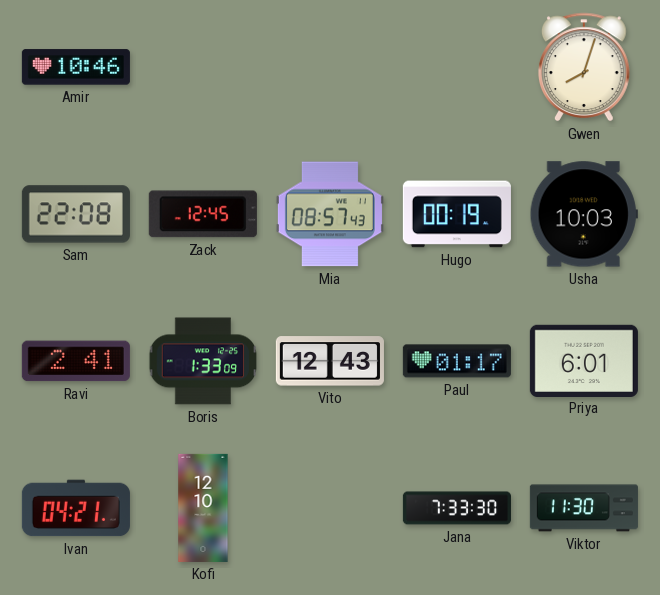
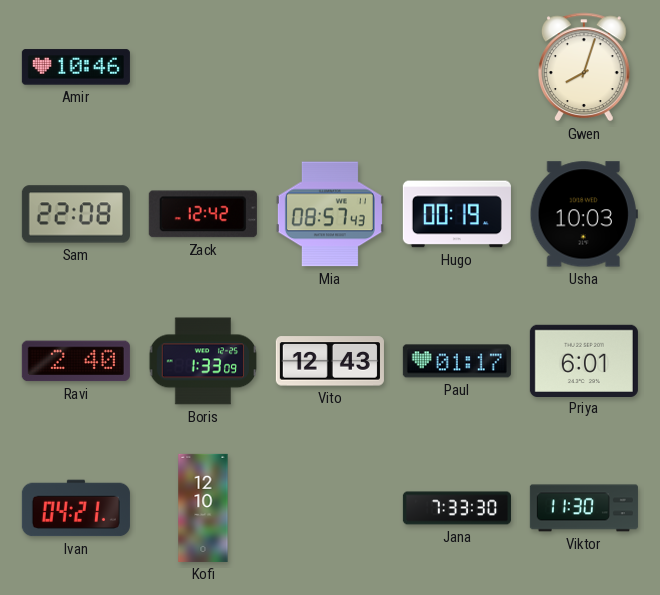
Zack: 12:45 -> 12:42
Ravi: 2:41 -> 2:40
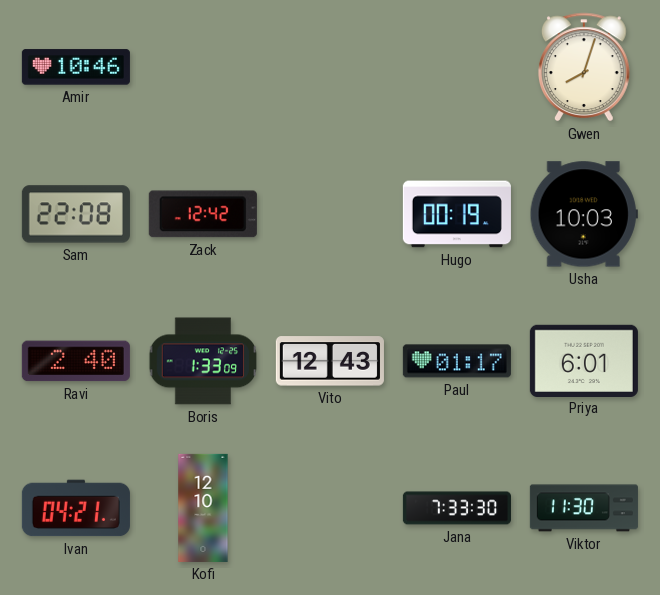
Mia: 08:57 -> none
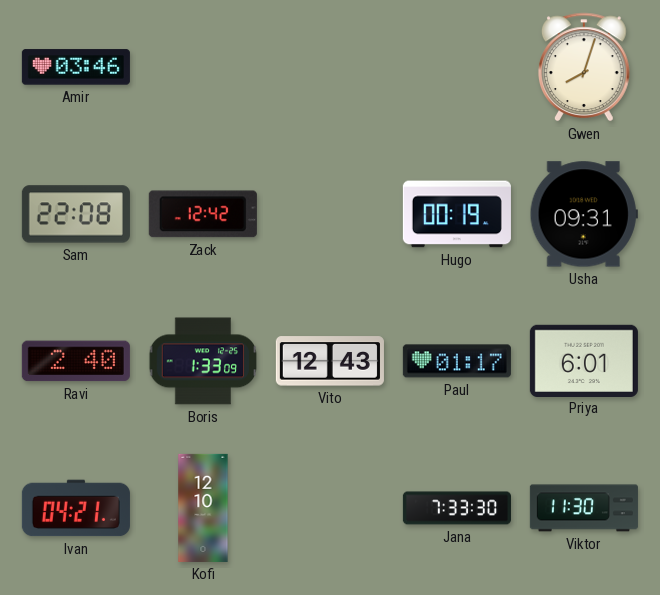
Amir: 10:46 -> 03:46
Usha: 10:03 -> 09:31
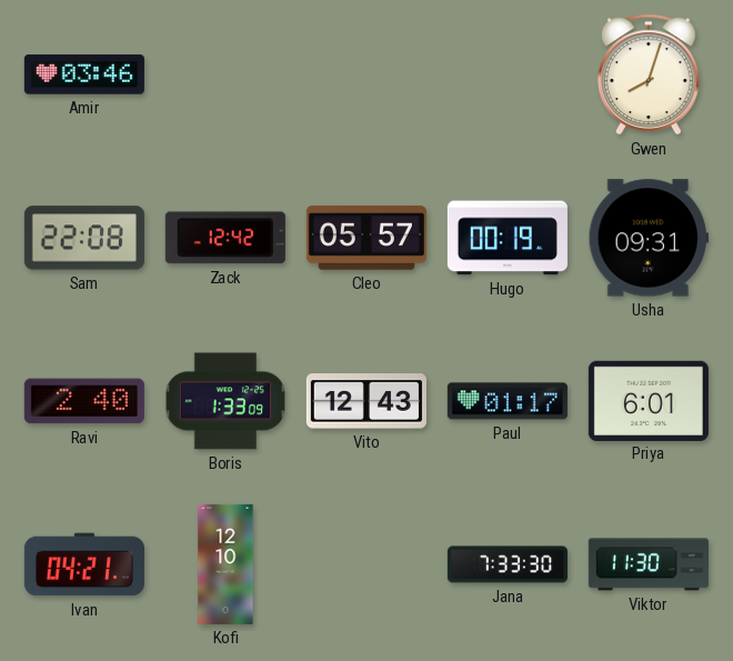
Cleo: none -> 05:57
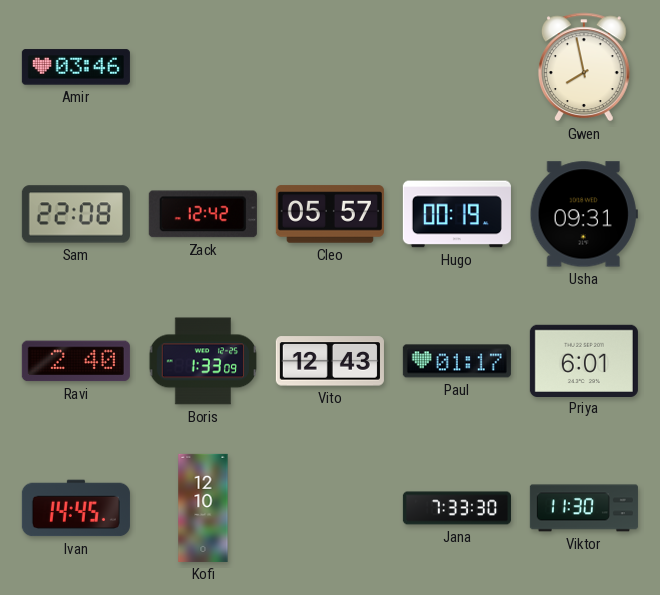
Gwen: 8:03 -> 7:58
Ivan: 04:21 -> 14:45
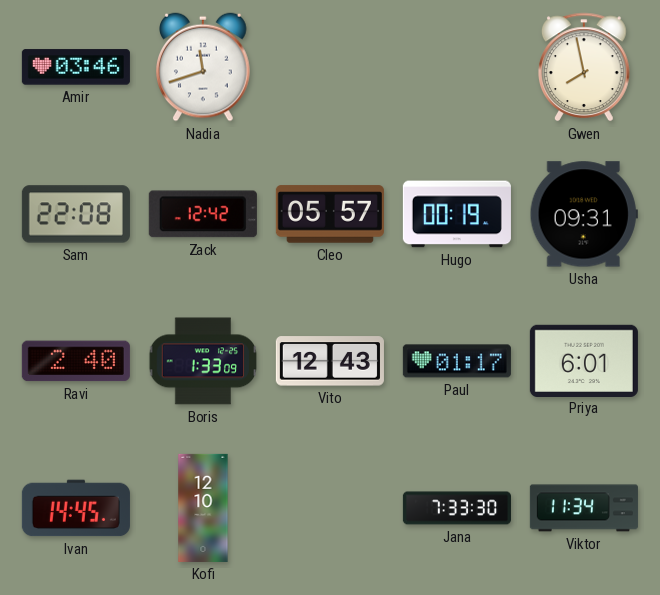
Nadia: none -> 11:42
Viktor: 11:30 -> 11:34
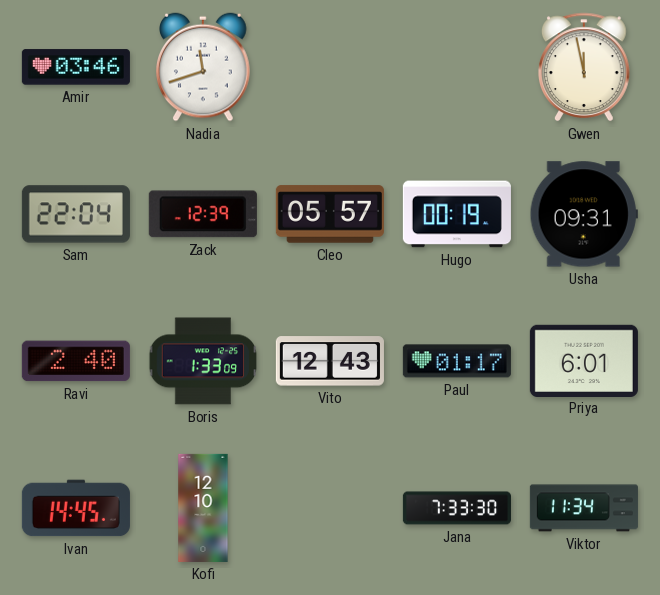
Gwen: 7:58 -> 11:58
Sam: 22:08 -> 22:04
Zack: 12:42 -> 12:39
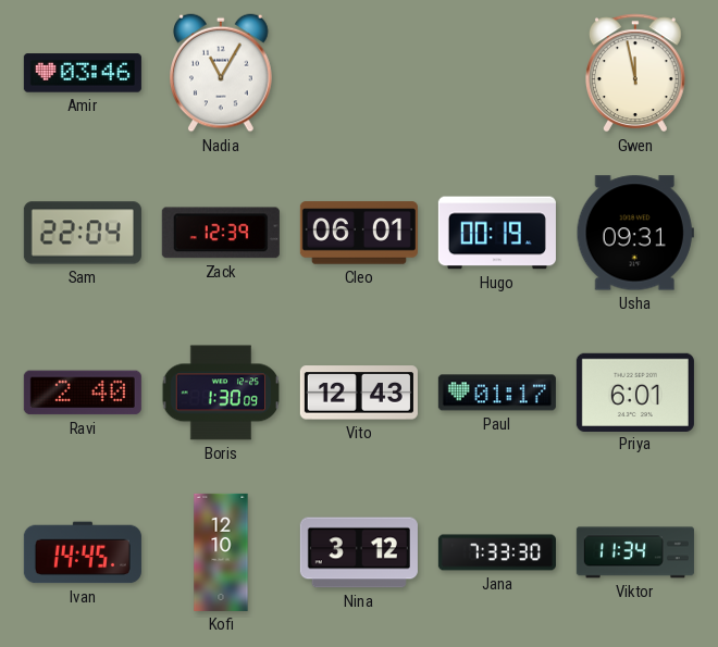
Nadia: 11:42 -> 11:05
Cleo: 05:57 -> 06:01
Boris: 1:33 -> 1:30
Nina: none -> 3:12
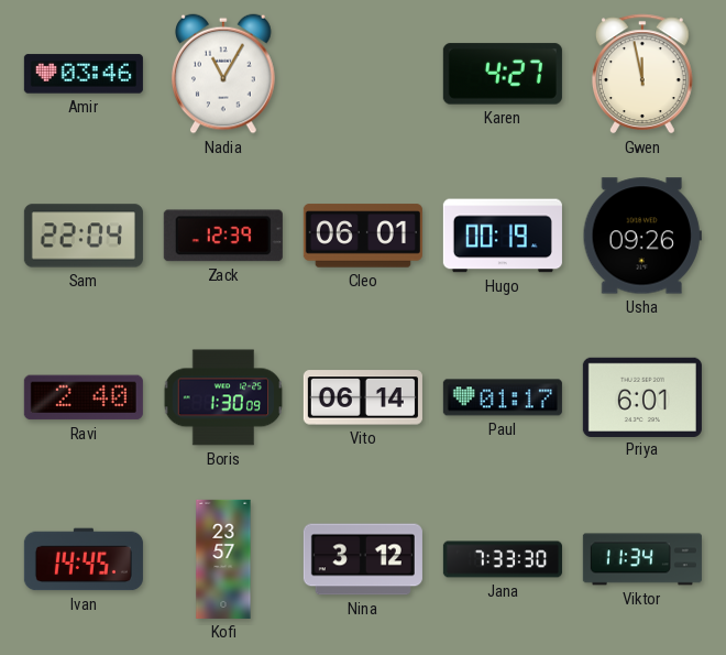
Karen: none -> 4:27
Usha: 09:31 -> 09:26
Vito: 12:43 -> 06:14
Kofi: 12:10 -> 23:57
